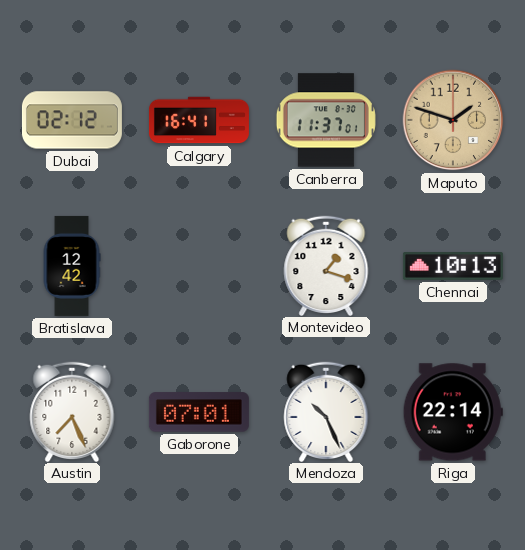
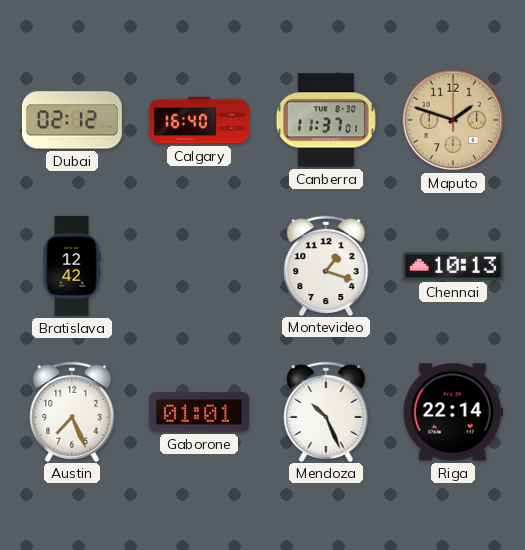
Calgary: 16:41 -> 16:40
Gaborone: 07:01 -> 01:01
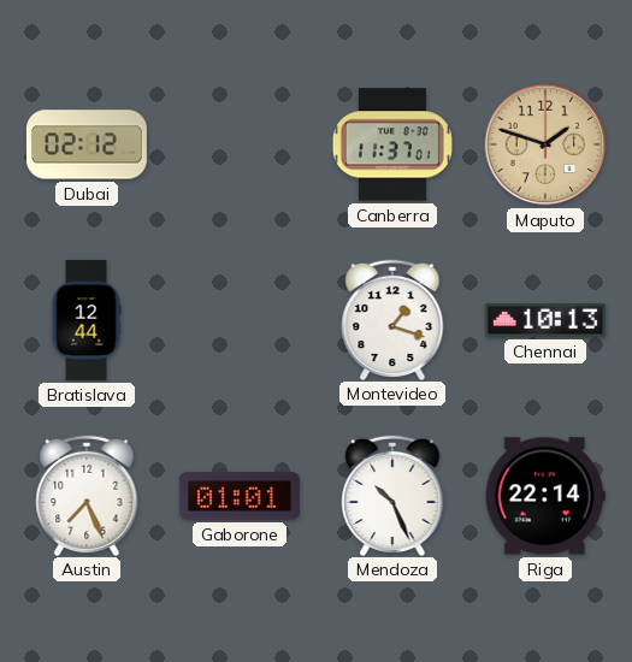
Calgary: 16:40 -> none
Bratislava: 12:42 -> 12:44
